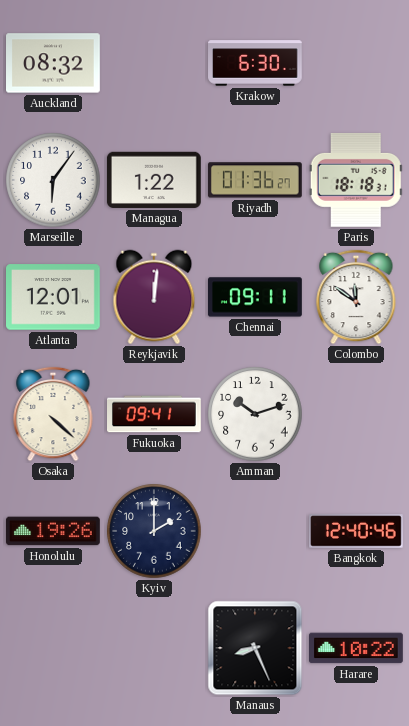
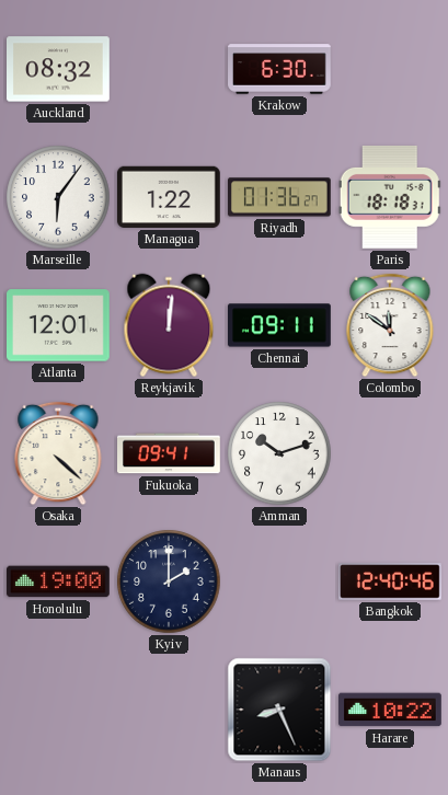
Honolulu: 19:26 -> 19:00
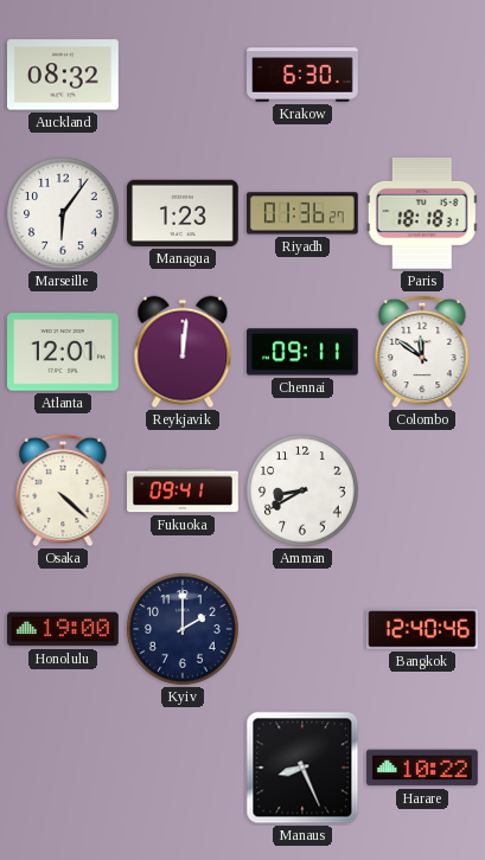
Managua: 1:22 -> 1:23
Amman: 10:12 -> 8:40
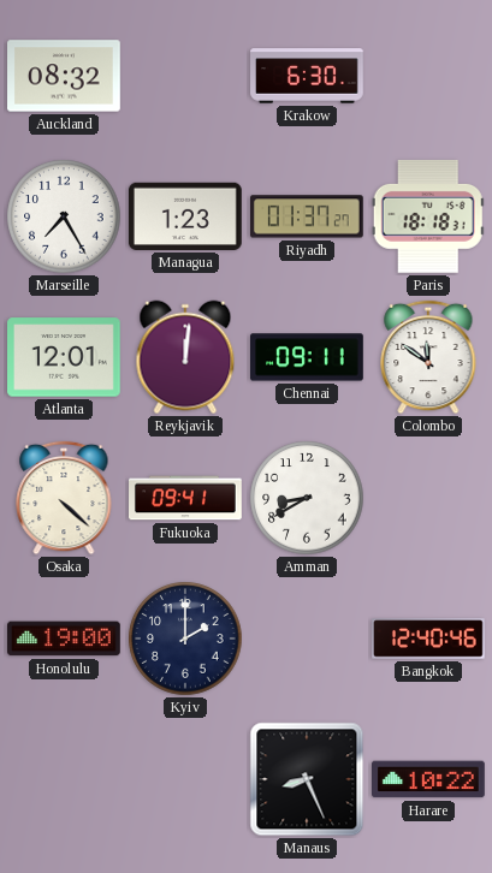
Marseille: 6:06 -> 7:25
Riyadh: 01:36 -> 01:37
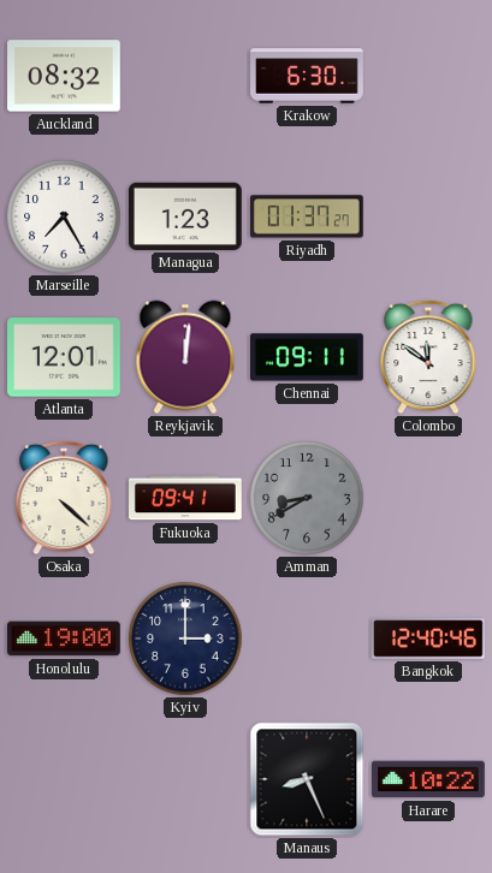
Paris: 18:18 -> none
Amman dial: white -> grey
Kyiv: 2:00 -> 3:00
